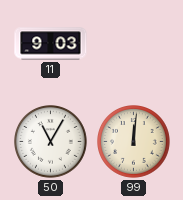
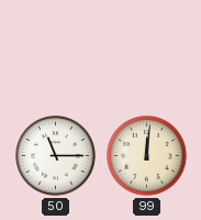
11: 9:03 -> none
50: 11:05 -> 11:15
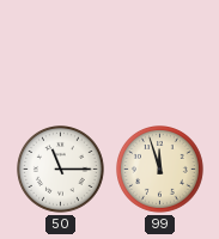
99: 12:01 -> 11:57
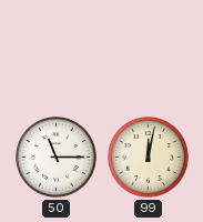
99: 11:57 -> 12:02
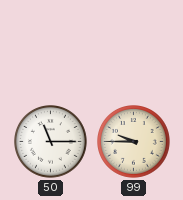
99: 12:02 -> 9:45
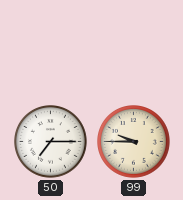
50: 11:15 -> 7:15
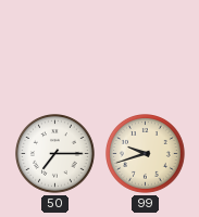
99: 9:45 -> 9:42
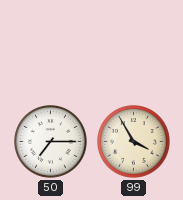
99: 9:42 -> 3:55
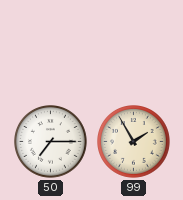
99: 3:55 -> 1:55
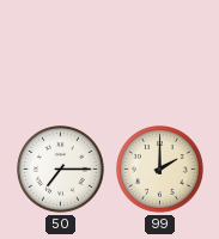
99: 1:55 -> 2:00
